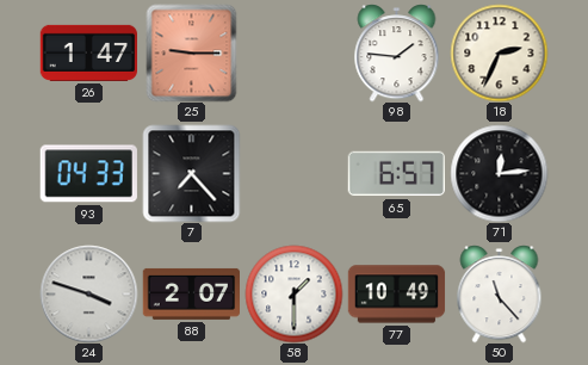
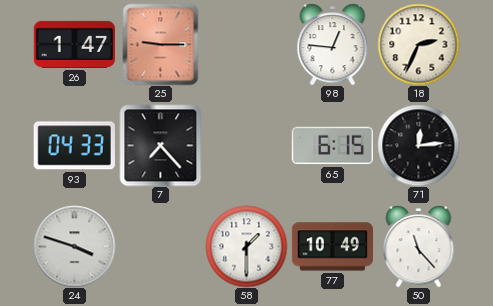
98: 1:46 -> 12:46
65: 6:57 -> 6:15
88: 2:07 -> none
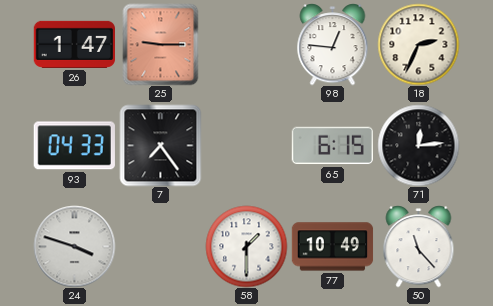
7: 7:23 -> 7:24
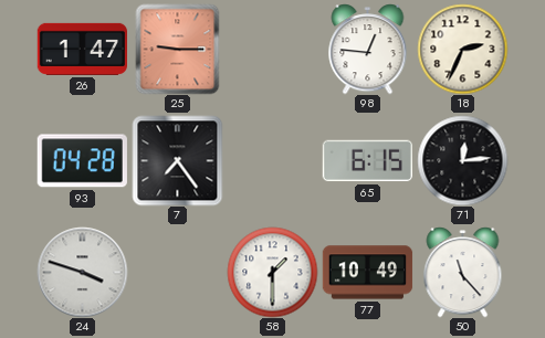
93: 04:33 -> 04:28
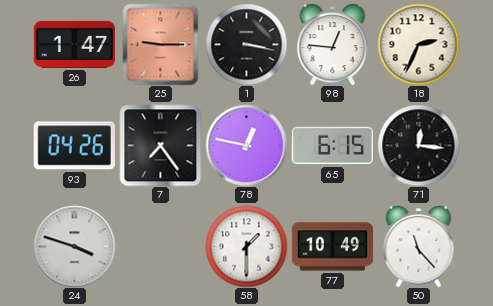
1: none -> 3:17
93: 04:28 -> 04:26
78: none -> 12:47
71: 12:14 -> 12:16
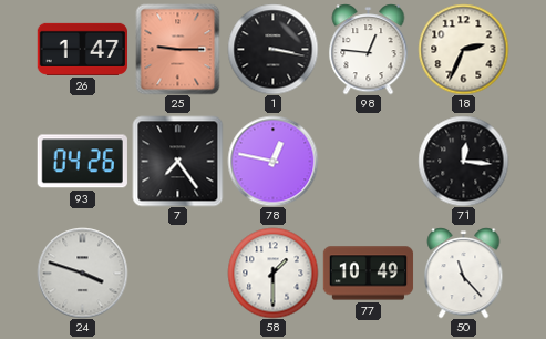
65: 6:15 -> none
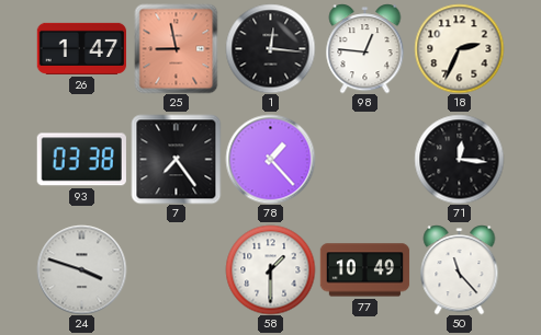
25: 9:15 -> 8:58
1: 3:17 -> 12:16
93: 04:26 -> 03:38
78: 12:47 -> 1:23
